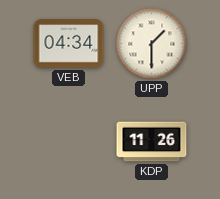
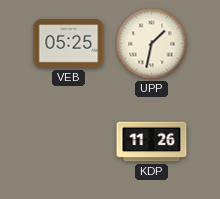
VEB: 04:34 -> 05:25
UPP: 1:30 -> 1:32
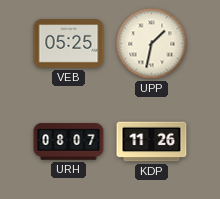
URH: none -> 08:07
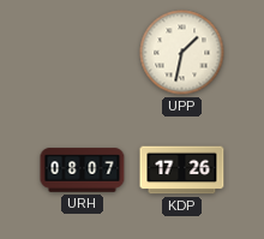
VEB: 05:25 -> none
KDP: 11:26 -> 17:26
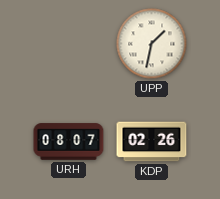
KDP: 17:26 -> 02:26
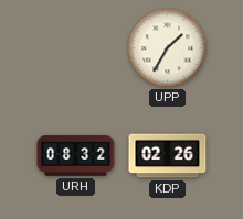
UPP: 1:32 -> 1:35
URH: 08:07 -> 08:32
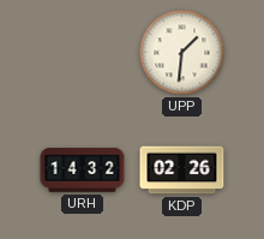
UPP: 1:35 -> 1:31
URH: 08:32 -> 14:32
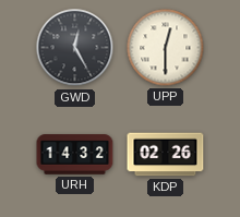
GWD: none -> 12:25
UPP: 1:31 -> 12:30
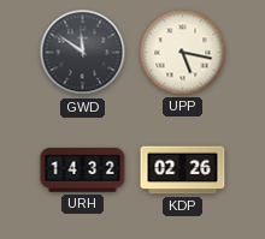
GWD: 12:25 -> 11:51
UPP: 12:30 -> 5:17
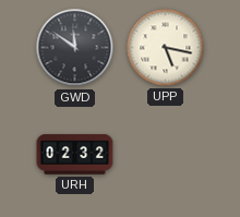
URH: 14:32 -> 02:32
KDP: 02:26 -> none
